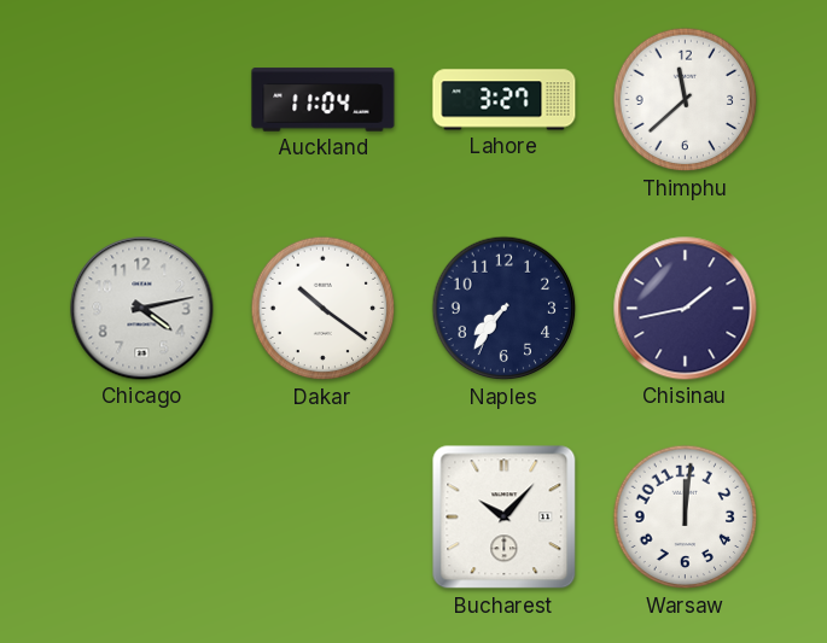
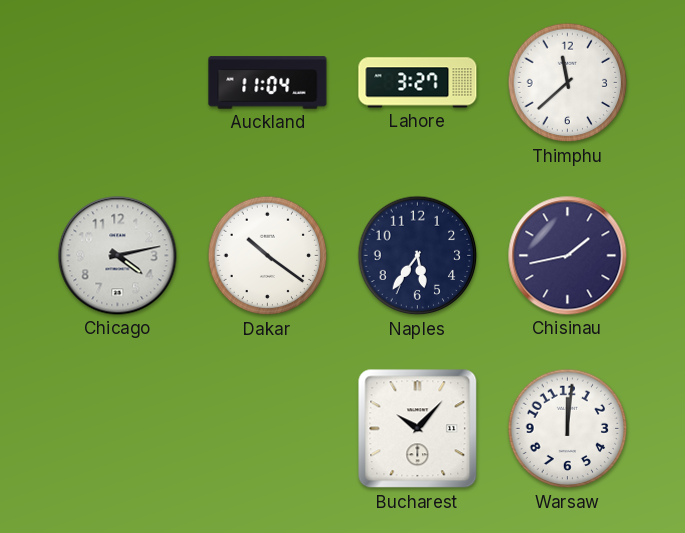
Naples: 7:36 -> 5:36
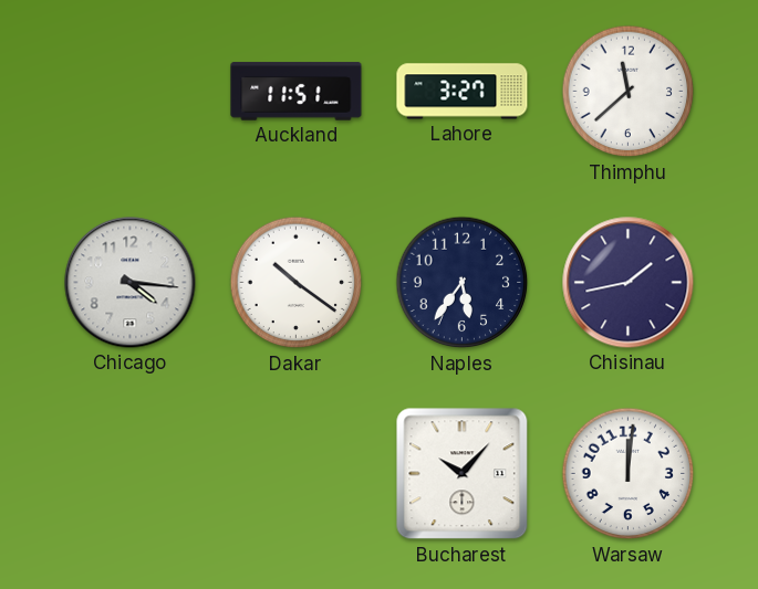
Auckland: 11:04 -> 11:51
Chicago: 4:13 -> 4:16
